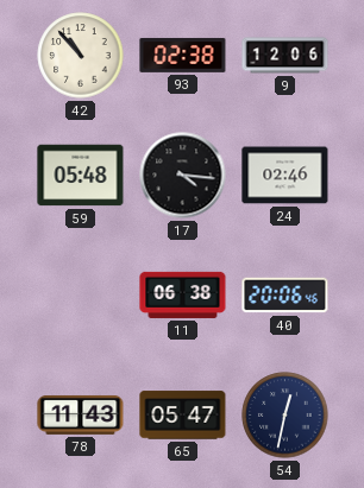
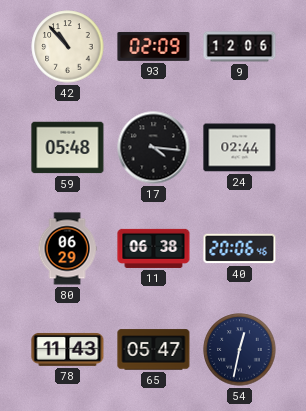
93: 02:38 -> 02:09
24: 02:46 -> 02:44
80: none -> 06:29
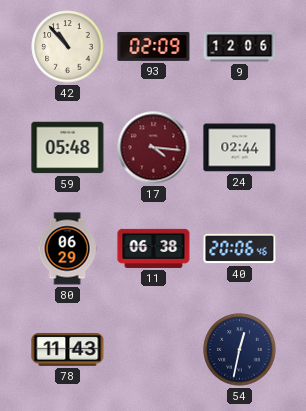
17 dial: black -> burgundy
65: 05:47 -> none
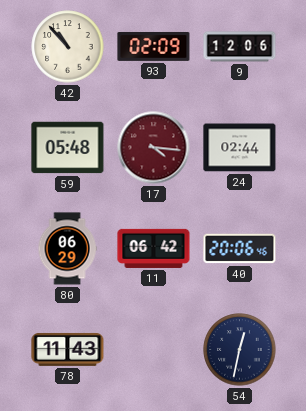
11: 06:38 -> 06:42
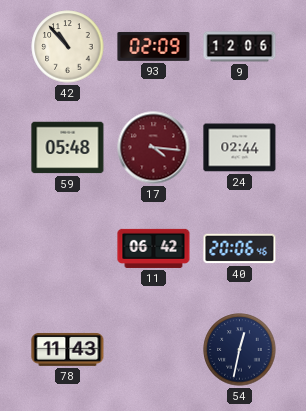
80: 06:29 -> none
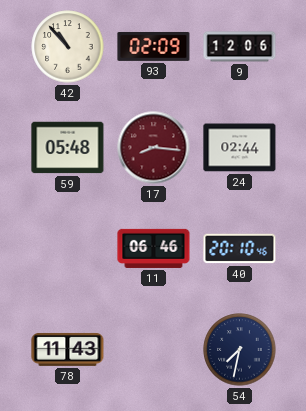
17: 4:16 -> 8:16
11: 06:42 -> 06:46
40: 20:06 -> 20:10
54: 12:32 -> 7:32
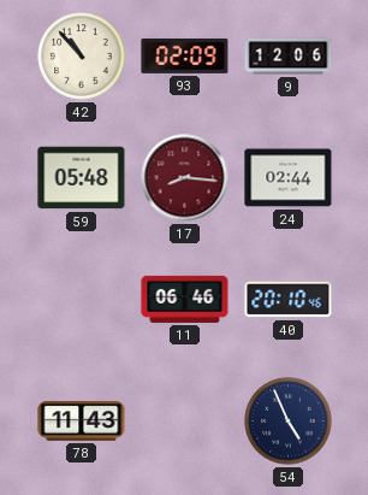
54: 7:32 -> 4:56
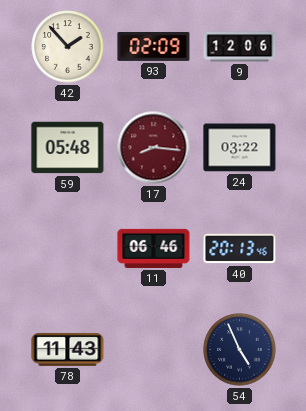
42: 10:53 -> 1:53
24: 02:44 -> 03:22
40: 20:10 -> 20:13
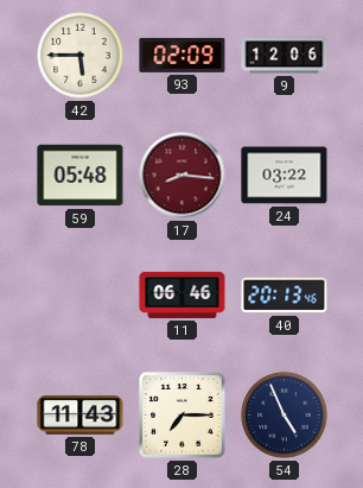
42: 1:53 -> 5:45
28: none -> 7:15
